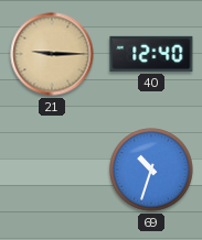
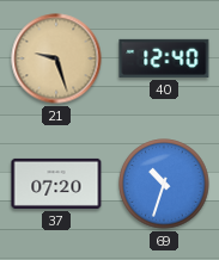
21: 9:15 -> 9:27
37: none -> 07:20
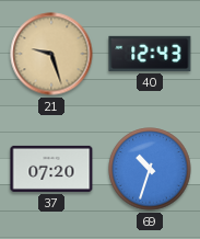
40: 12:40 -> 12:43
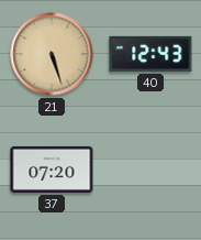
21: 9:27 -> 5:27
69: 10:33 -> none
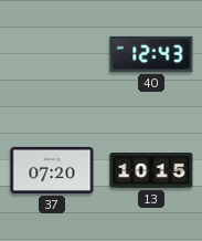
21: 5:27 -> none
13: none -> 10:15
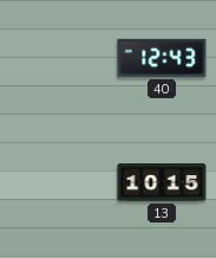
37: 07:20 -> none
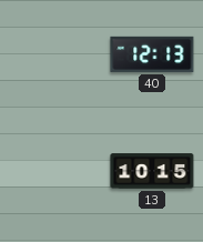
40: 12:43 -> 12:13
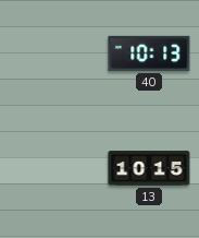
40: 12:13 -> 10:13
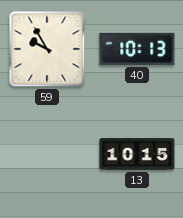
59: none -> 9:55
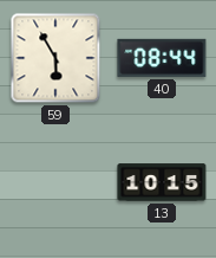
59: 9:55 -> 5:55
40: 10:13 -> 08:44
